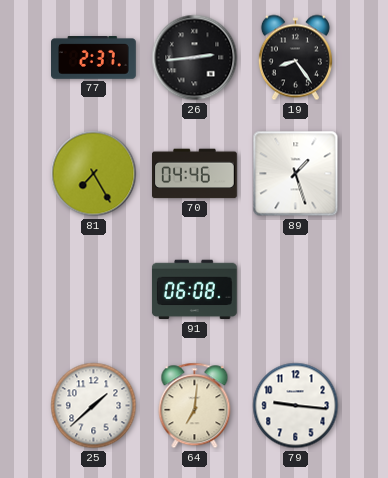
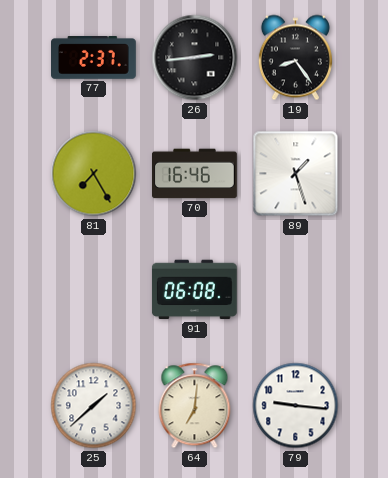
70: 04:46 -> 16:46
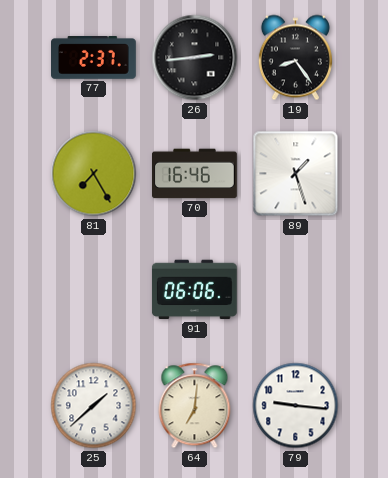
91: 06:08 -> 06:06
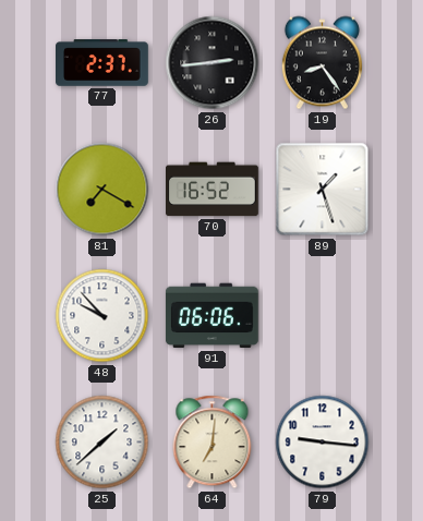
81: 7:25 -> 7:20
70: 16:46 -> 16:52
48: none -> 9:53
